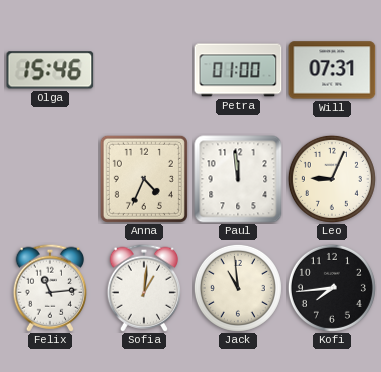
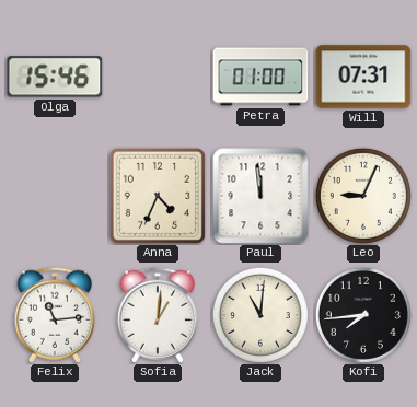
Jack: 10:59 -> 11:01
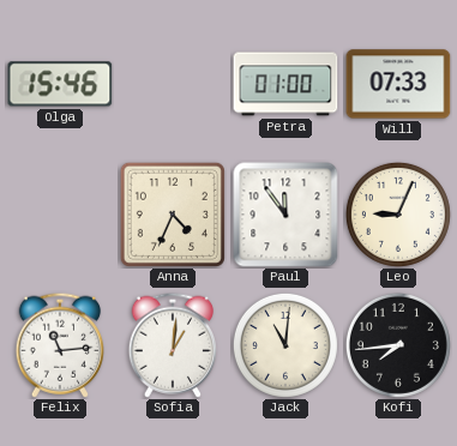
Will: 07:31 -> 07:33
Paul: 11:59 -> 11:54
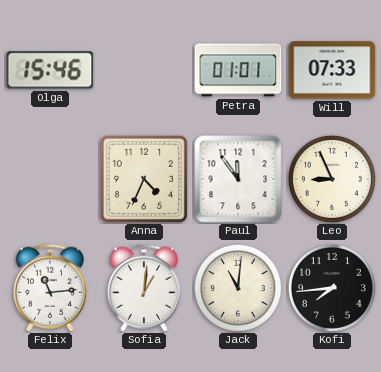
Petra: 01:00 -> 01:01
Leo: 9:04 -> 8:56
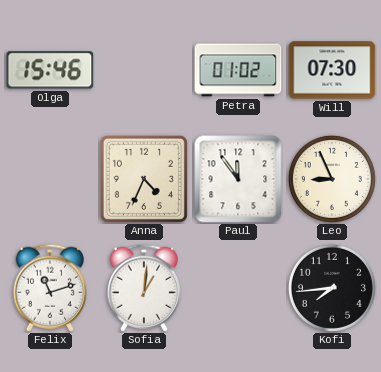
Petra: 01:01 -> 01:02
Will: 07:33 -> 07:30
Felix: 11:14 -> 11:12
Jack: 11:01 -> none
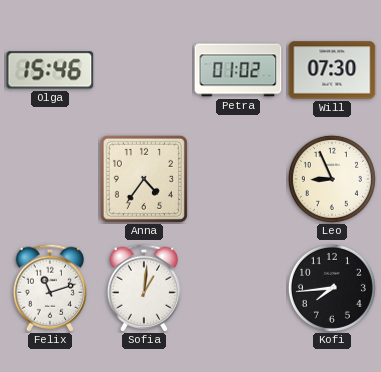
Anna: 4:34 -> 4:36
Paul: 11:54 -> none
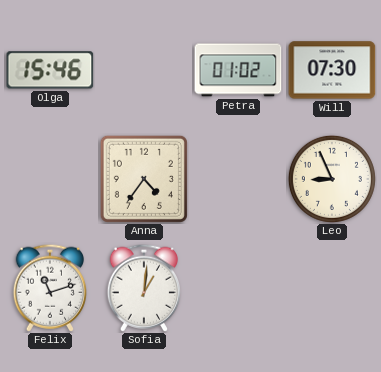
Kofi: 7:44 -> none
